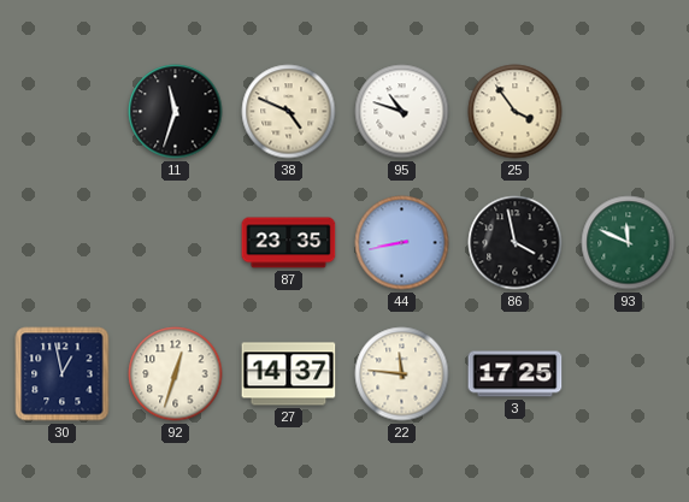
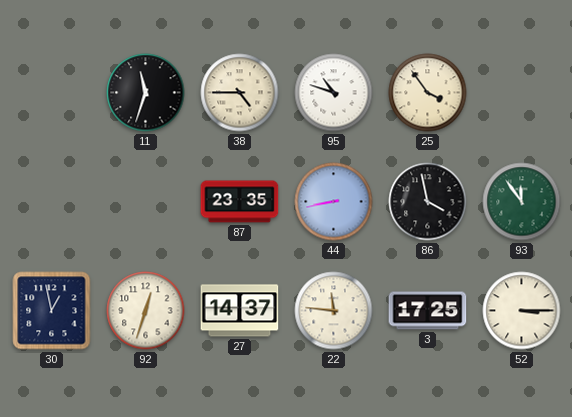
38: 4:49 -> 4:45
93: 11:49 -> 11:54
52: none -> 3:15
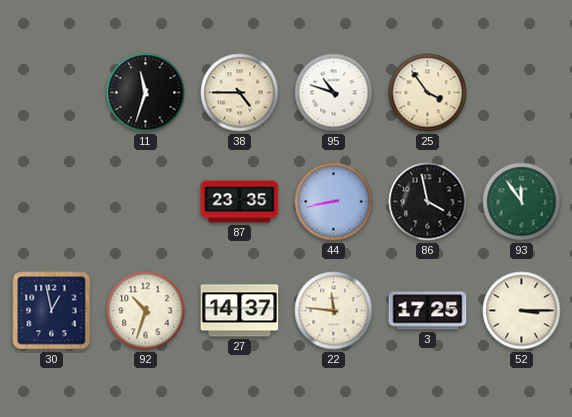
92: 12:33 -> 10:33
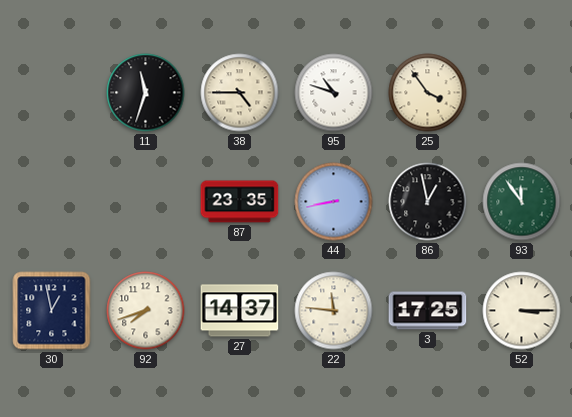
86: 3:58 -> 12:58
92: 10:33 -> 7:42
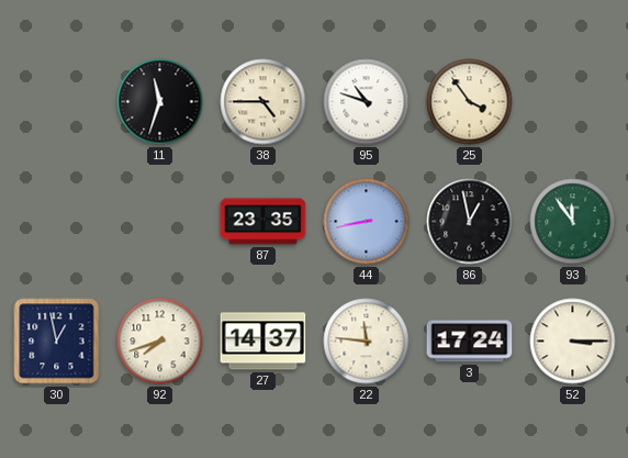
3: 17:25 -> 17:24
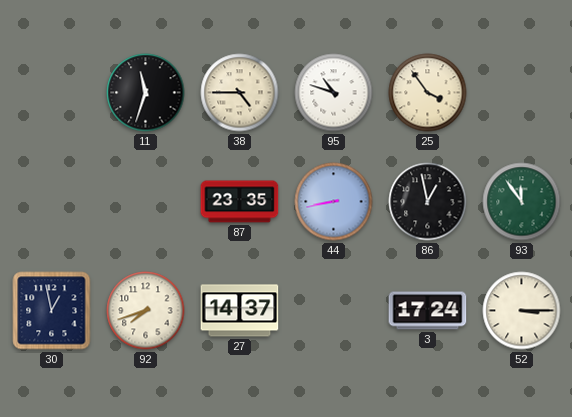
22: 11:46 -> none
